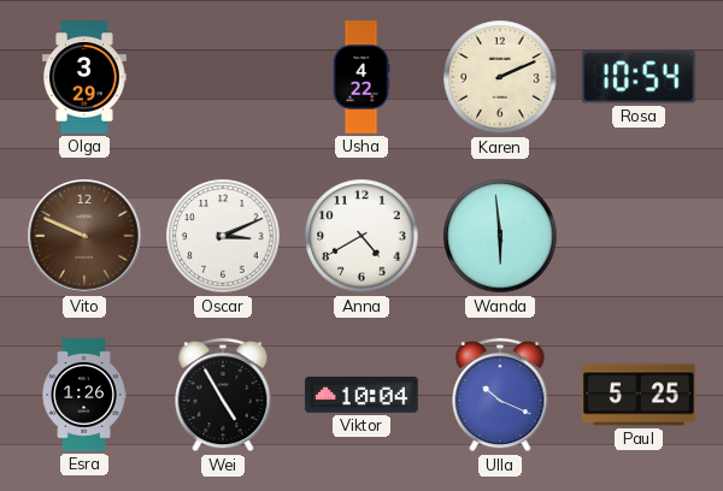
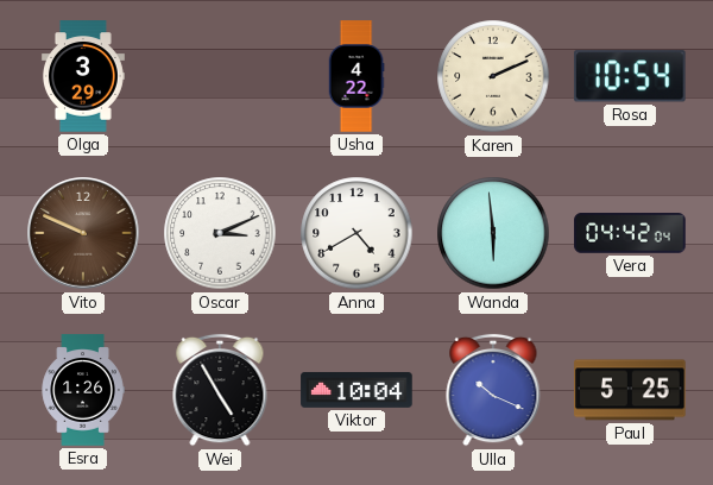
Vera: none -> 04:42
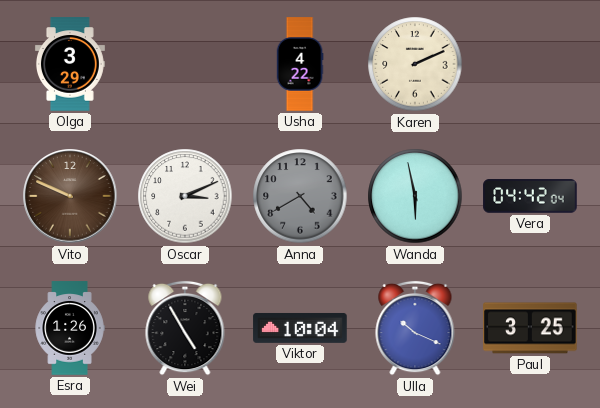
Rosa: 10:54 -> none
Anna dial: white -> grey
Wanda: 5:59 -> 5:58
Paul: 5:25 -> 3:25
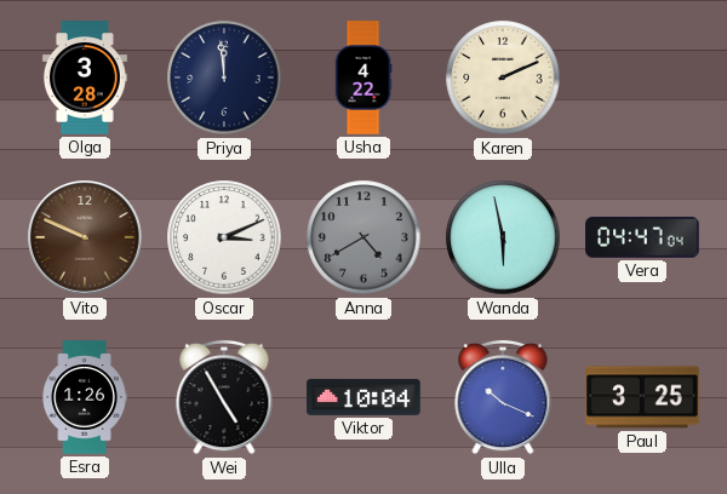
Olga: 3:29 -> 3:28
Priya: none -> 11:59
Vera: 04:42 -> 04:47
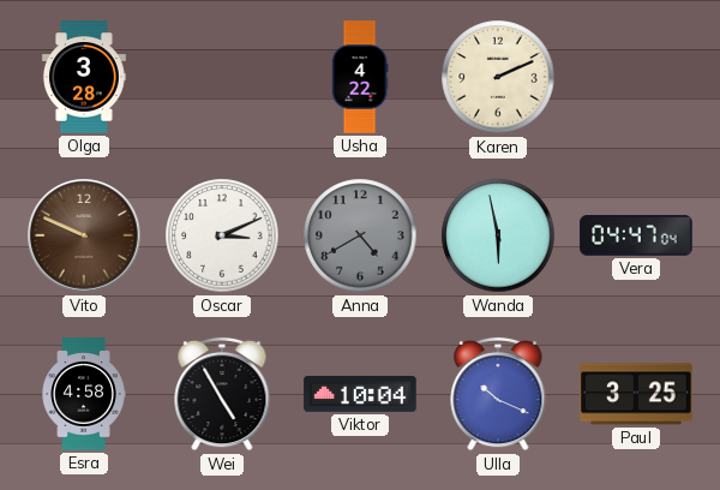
Priya: 11:59 -> none
Esra: 1:26 -> 4:58
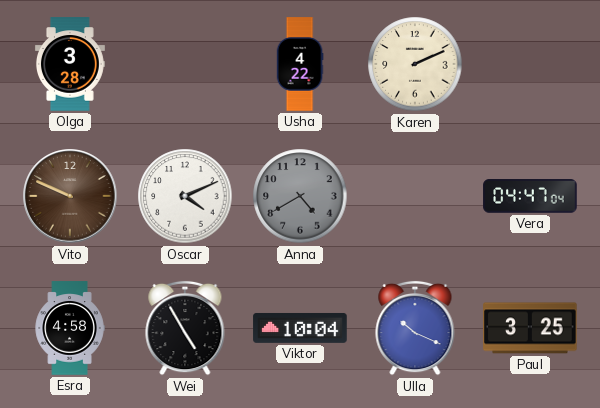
Oscar: 3:11 -> 4:11
Wanda: 5:58 -> none
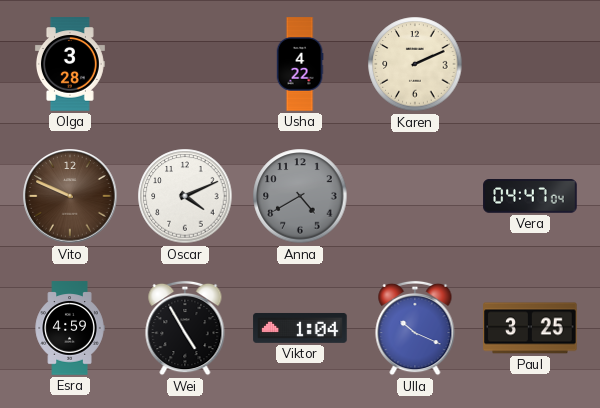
Esra: 4:58 -> 4:59
Viktor: 10:04 -> 1:04
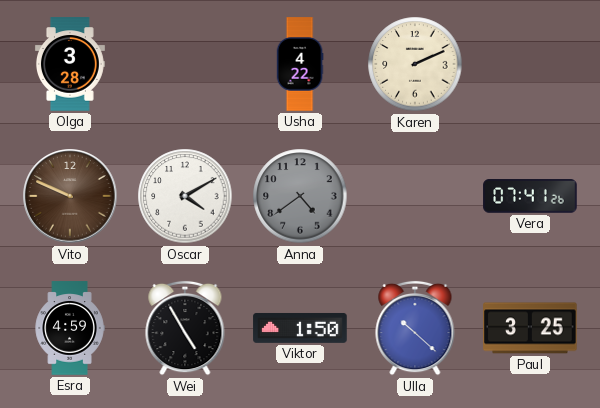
Oscar: 4:11 -> 4:10
Anna: 4:40 -> 4:39
Vera: 04:47 -> 07:41
Viktor: 1:04 -> 1:50
Ulla: 10:19 -> 10:22
